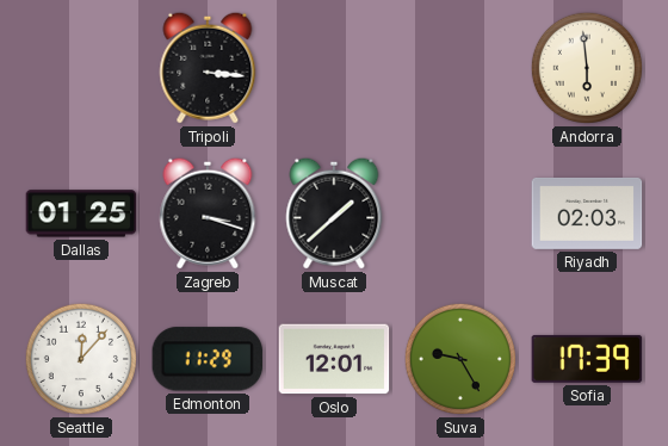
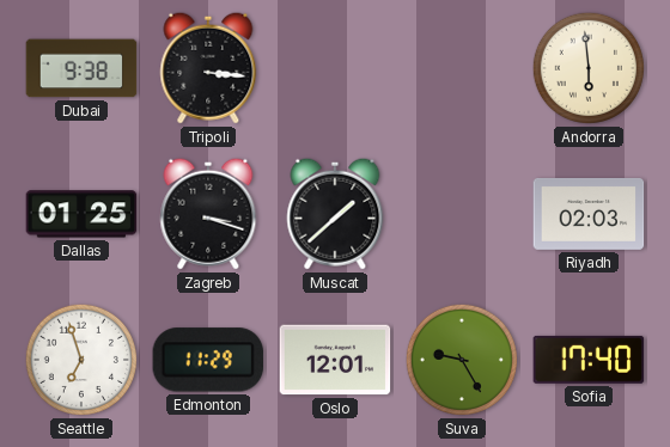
Dubai: none -> 9:38
Seattle: 12:07 -> 6:57
Sofia: 17:39 -> 17:40
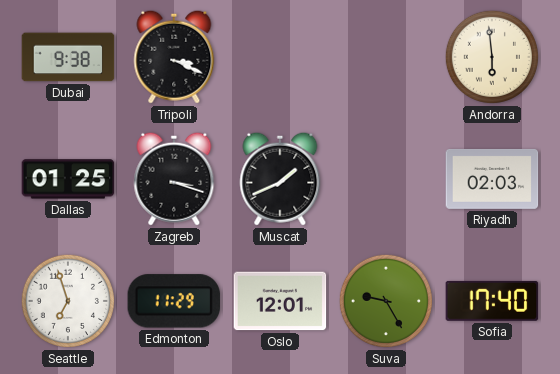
Tripoli: 3:16 -> 3:19
Muscat: 1:38 -> 1:41
